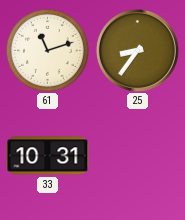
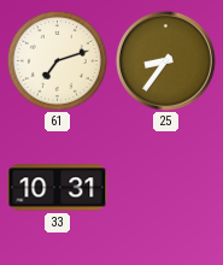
61: 11:12 -> 7:12
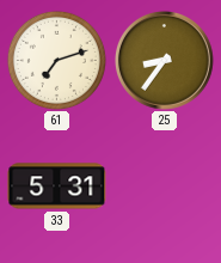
33: 10:31 -> 5:31
